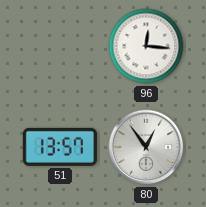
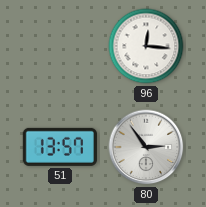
80: 12:54 -> 2:54
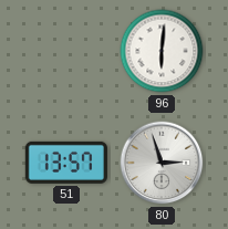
96: 12:16 -> 6:01
80: 2:54 -> 2:57
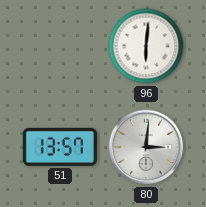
80: 2:57 -> 3:01
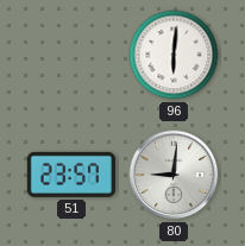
51: 13:57 -> 23:57
80: 3:01 -> 9:01
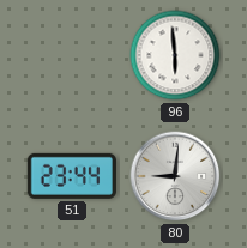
96: 6:01 -> 5:59
51: 23:57 -> 23:44
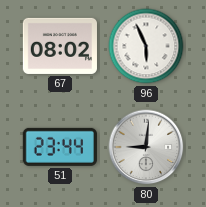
67: none -> 08:02
96: 5:59 -> 5:56
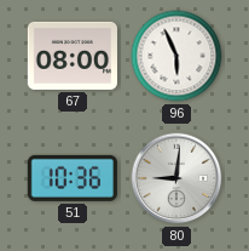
67: 08:02 -> 08:00
51: 23:44 -> 10:36
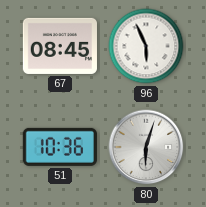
67: 08:00 -> 08:45
80: 9:01 -> 6:03
